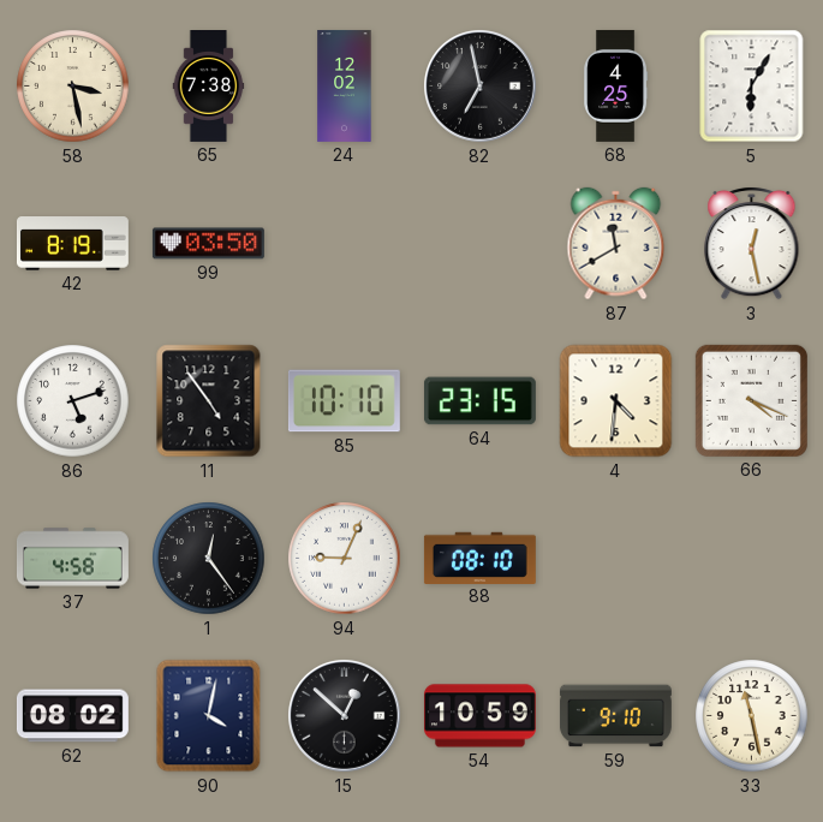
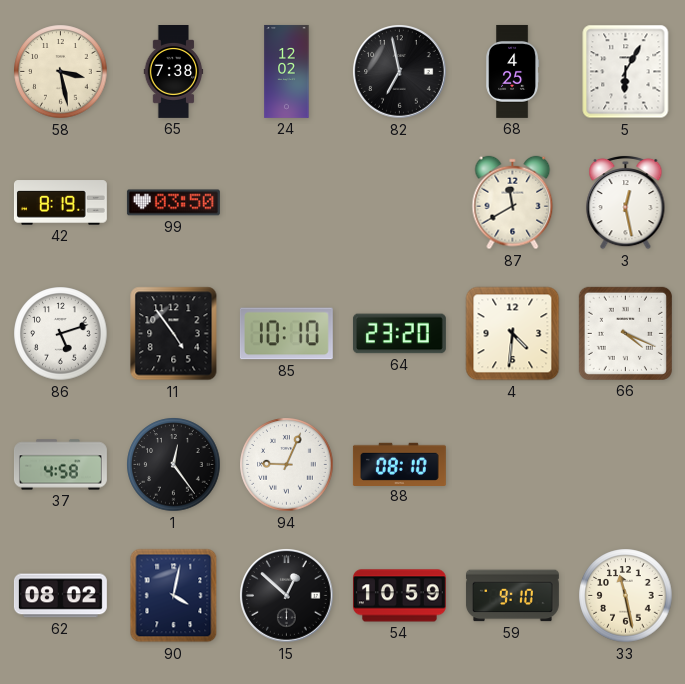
64: 23:15 -> 23:20
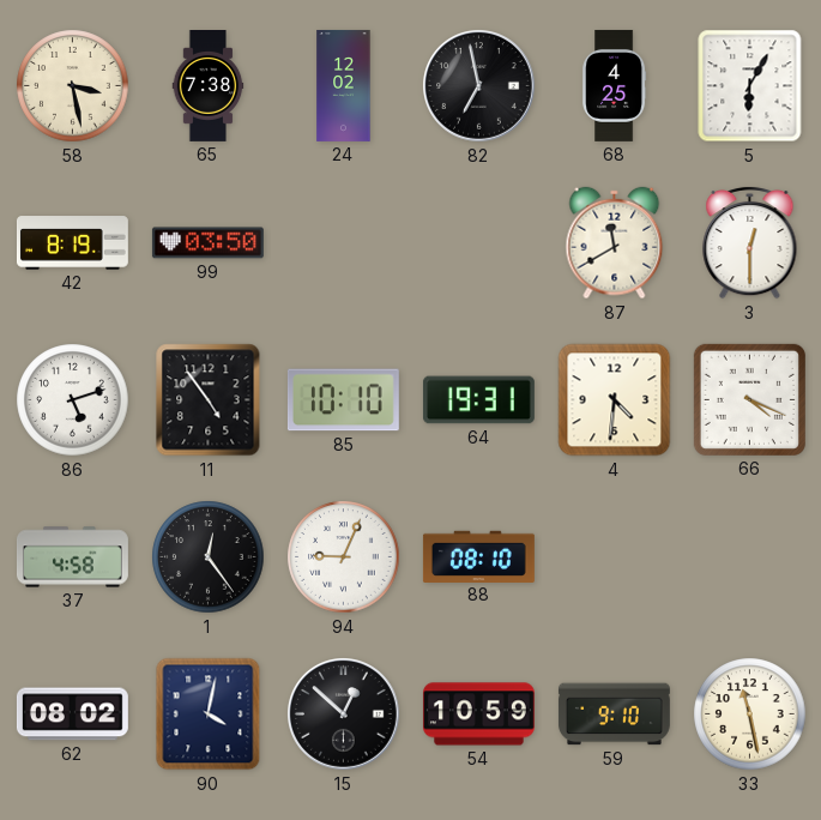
3: 12:28 -> 12:30
64: 23:20 -> 19:31
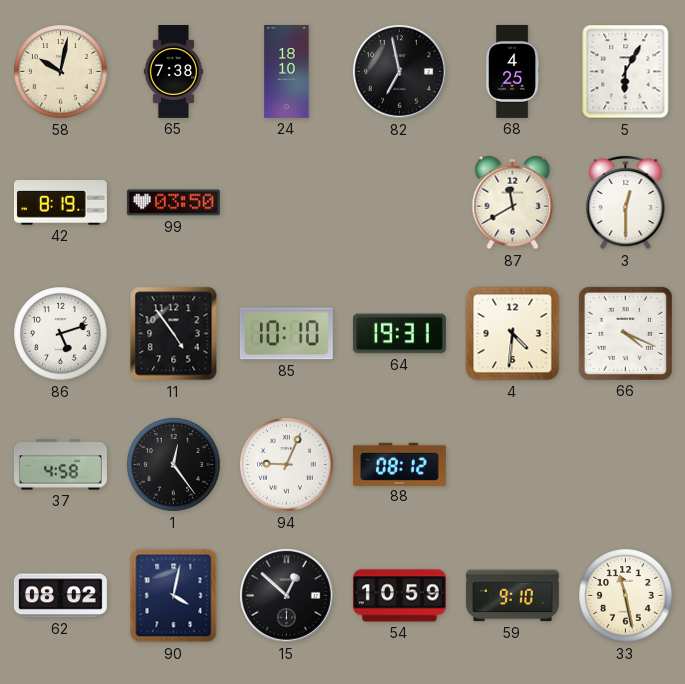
58: 3:28 -> 10:02
24: 12:02 -> 18:10
88: 08:10 -> 08:12
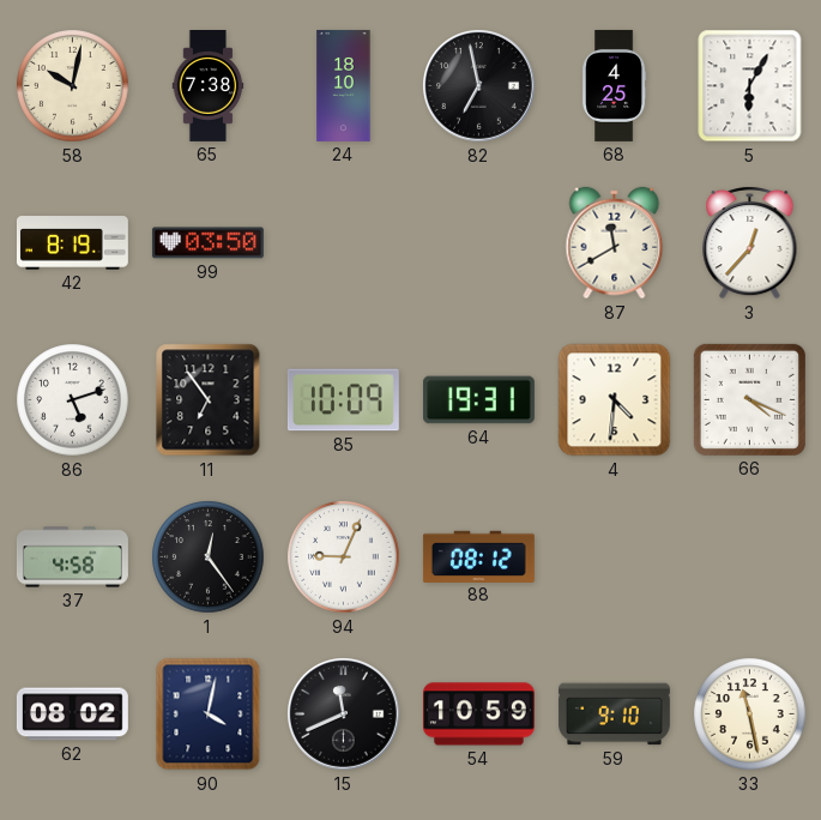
3: 12:30 -> 12:37
11: 4:54 -> 6:54
85: 10:10 -> 10:09
15: 12:52 -> 11:41
